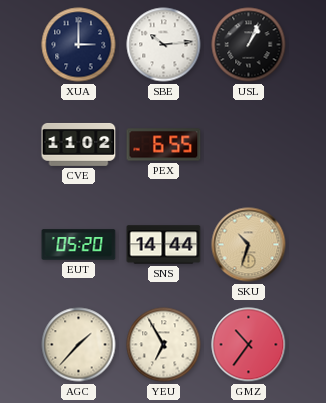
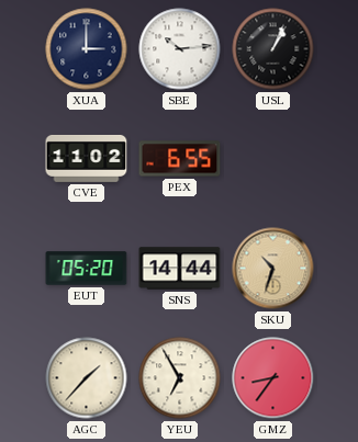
GMZ: 10:36 -> 8:36
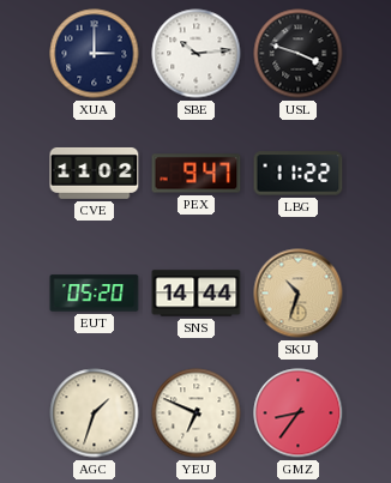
USL: 1:04 -> 3:48
PEX: 6:55 -> 9:47
LBG: none -> 11:22
AGC: 1:37 -> 1:33
YEU: 6:55 -> 6:49
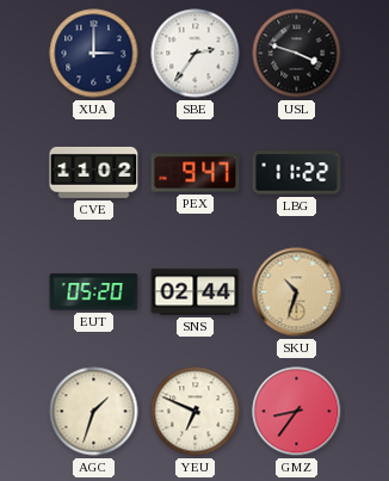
SBE: 10:14 -> 2:36
SNS: 14:44 -> 02:44
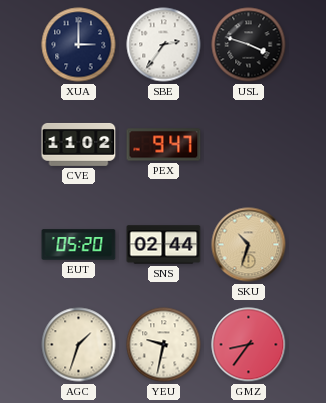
LBG: 11:22 -> none
YEU: 6:49 -> 9:32
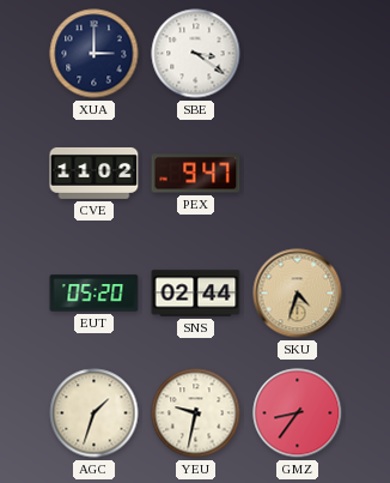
SBE: 2:36 -> 3:21
USL: 3:48 -> none
SKU: 10:33 -> 4:33
